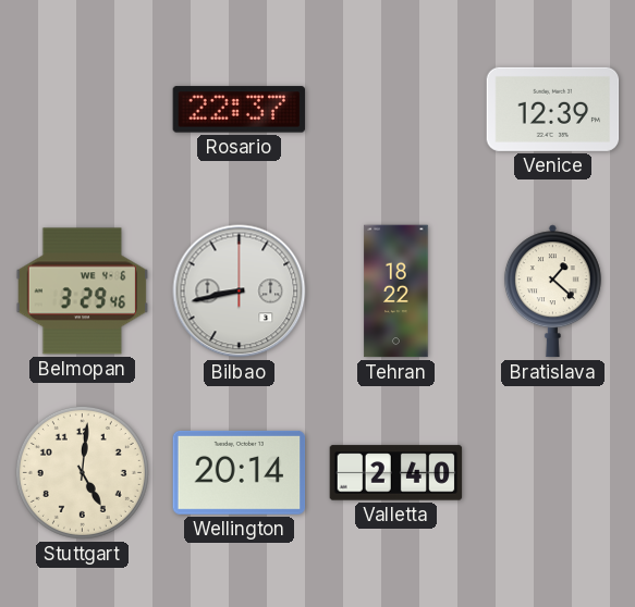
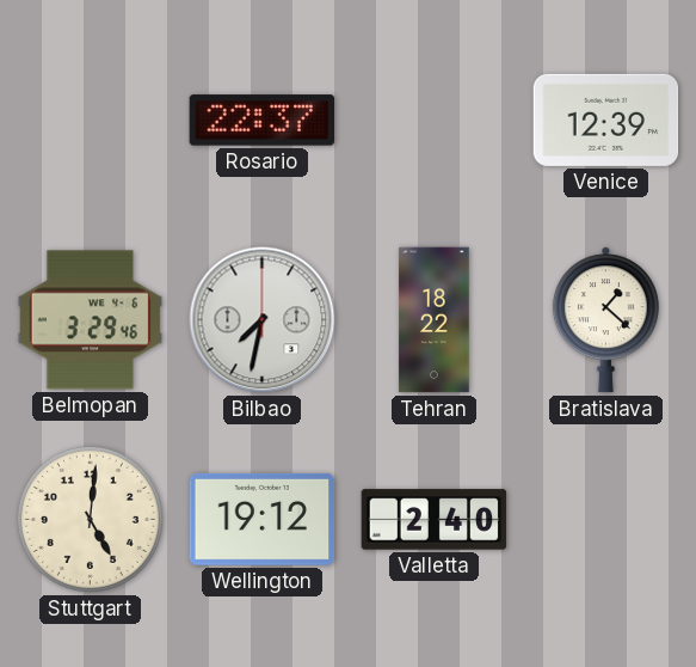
Bilbao: 8:43 -> 7:32
Wellington: 20:14 -> 19:12
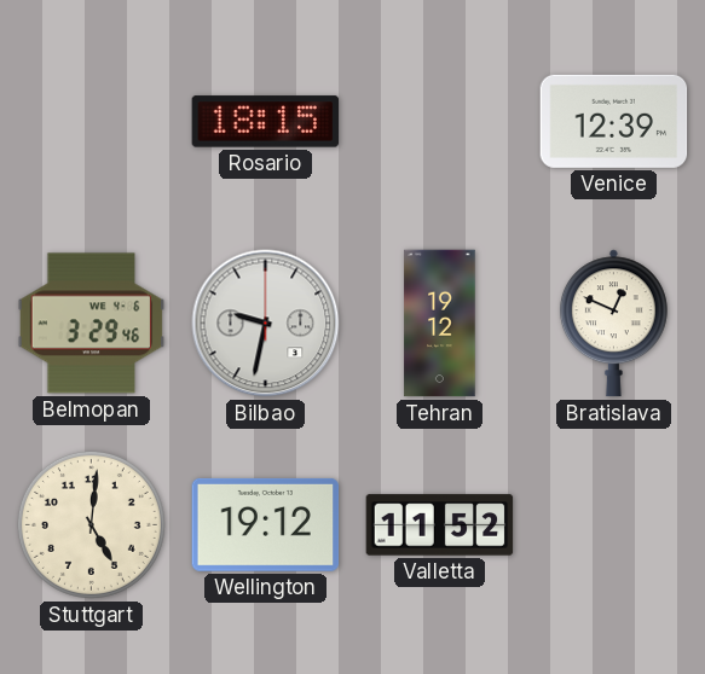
Rosario: 22:37 -> 18:15
Bilbao: 7:32 -> 9:32
Tehran: 18:22 -> 19:12
Bratislava: 1:22 -> 12:49
Valletta: 2:40 -> 11:52
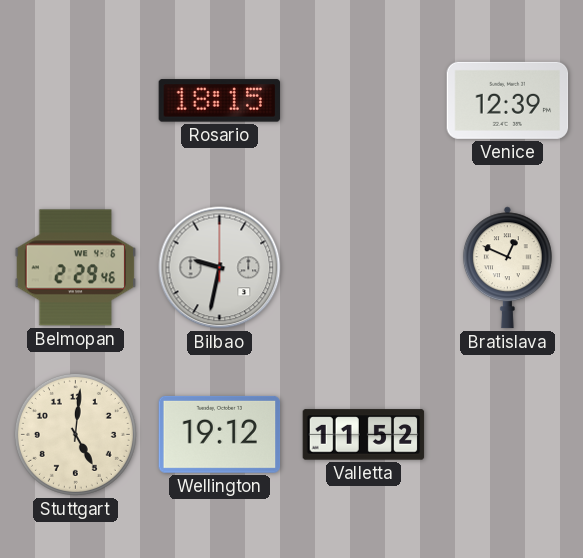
Belmopan: 3:29 -> 2:29
Tehran: 19:12 -> none
